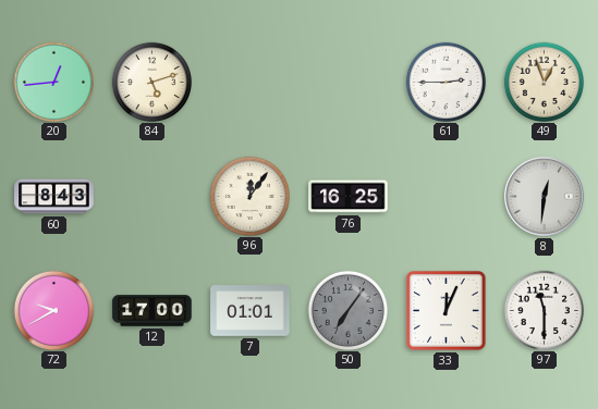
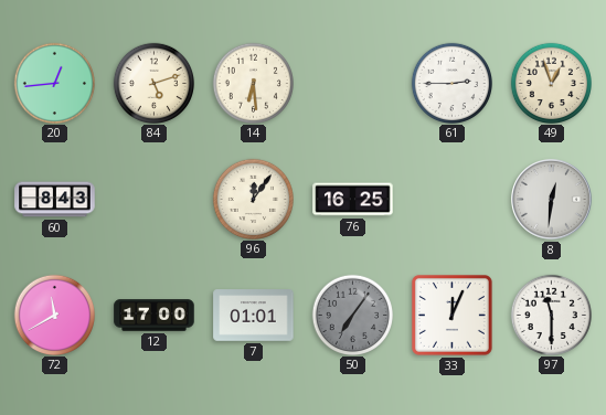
14: none -> 6:29
72: 9:40 -> 11:40
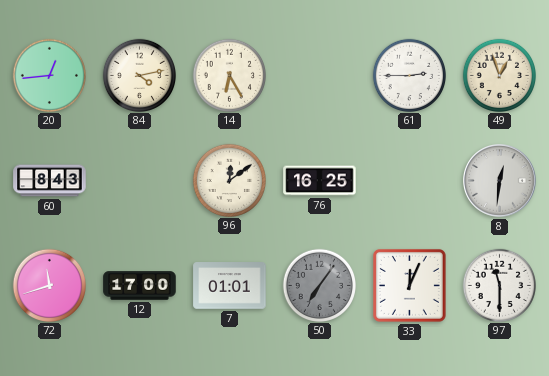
84: 5:12 -> 4:13
14: 6:29 -> 6:25
96: 12:06 -> 12:09
72: 11:40 -> 11:42
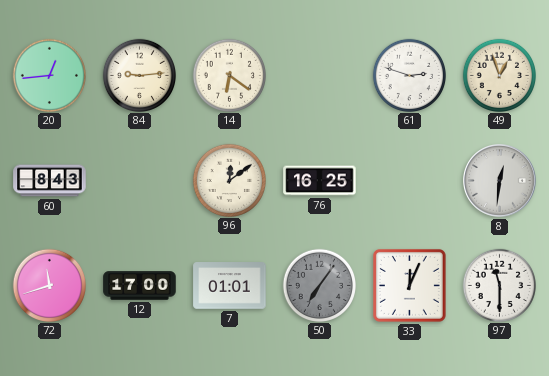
84: 4:13 -> 9:14
14: 6:25 -> 6:21
61: 2:45 -> 2:48
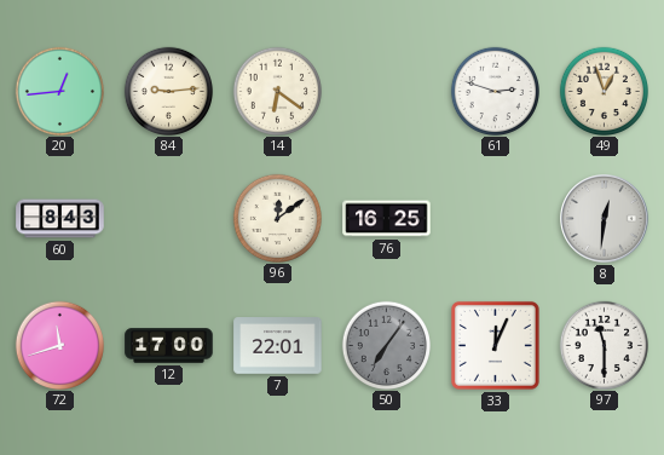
7: 01:01 -> 22:01
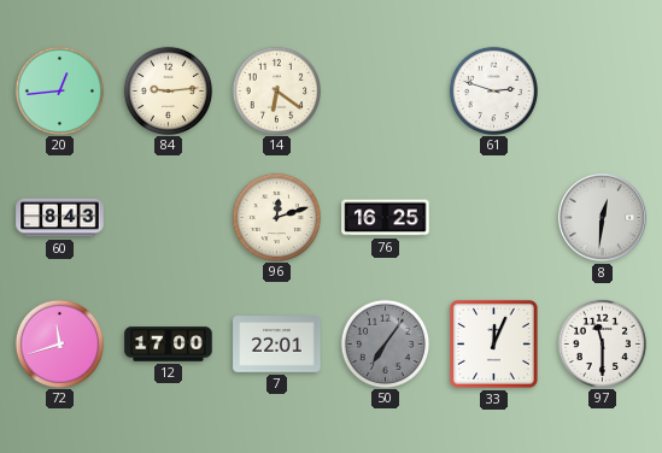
49: 12:57 -> none
96: 12:09 -> 12:12
